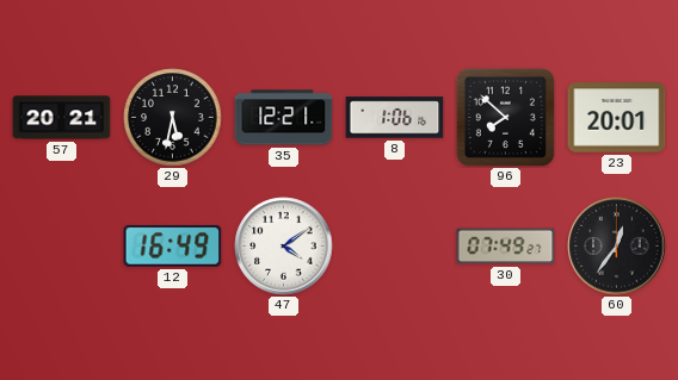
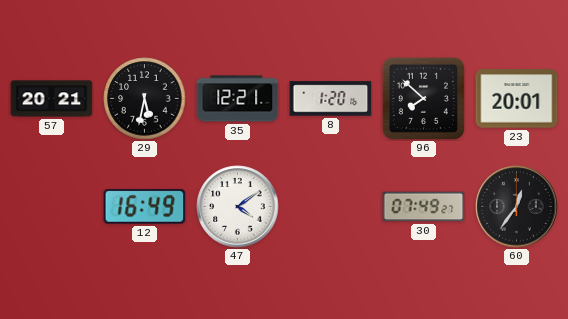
8: 1:06 -> 1:20
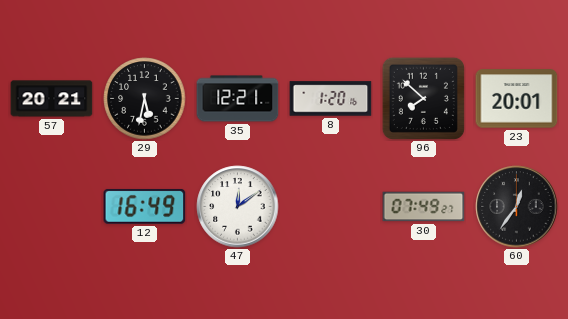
47: 4:09 -> 12:09
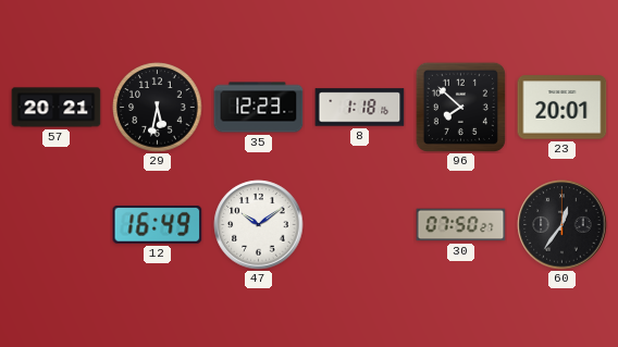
35: 12:21 -> 12:23
8: 1:20 -> 1:18
47: 12:09 -> 10:09
30: 07:49 -> 07:50
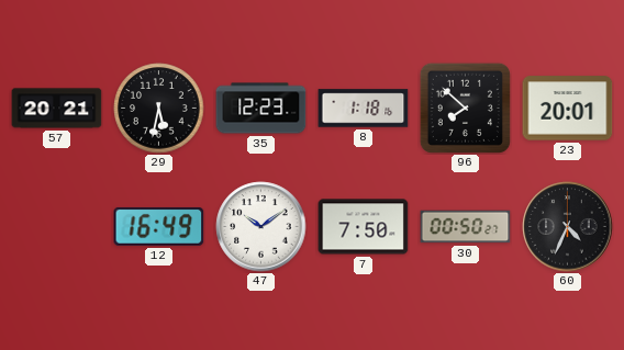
7: none -> 7:50
30: 07:50 -> 00:50
60: 12:36 -> 4:34
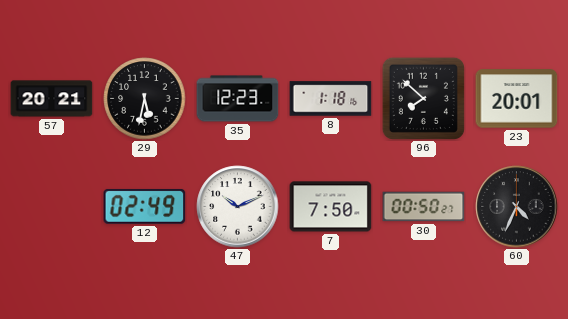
12: 16:49 -> 02:49
47: 10:09 -> 10:11
